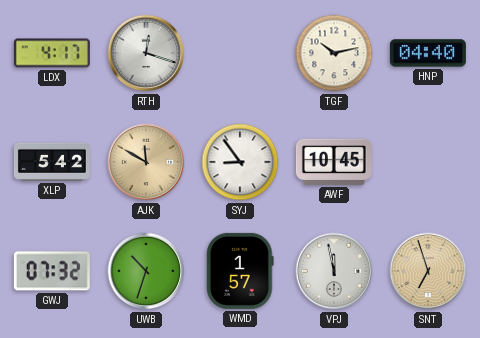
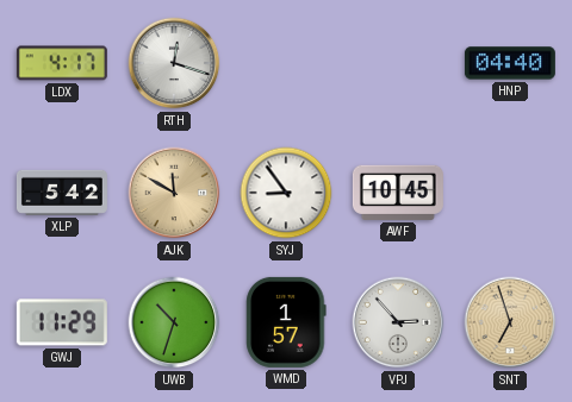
TGF: 10:13 -> none
GWJ: 07:32 -> 11:29
VPJ: 11:58 -> 2:53
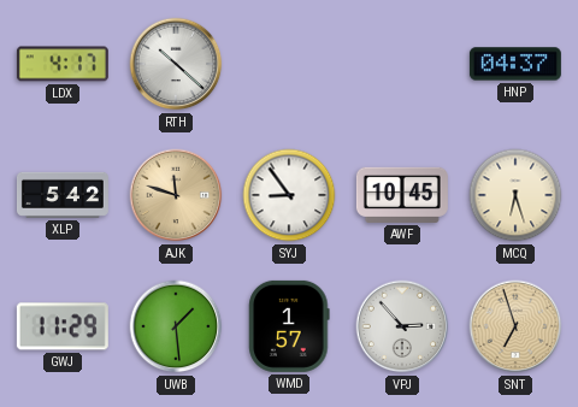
RTH: 12:18 -> 10:22
HNP: 04:40 -> 04:37
AJK: 11:50 -> 11:48
MCQ: none -> 6:27
UWB: 10:33 -> 1:29
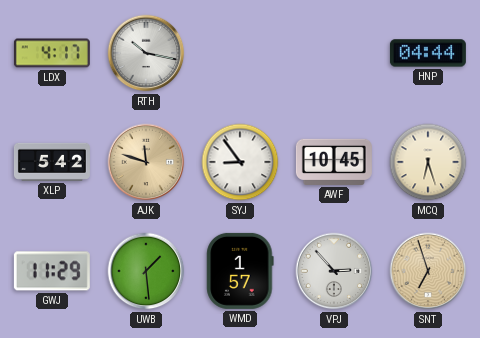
RTH: 10:22 -> 10:17
HNP: 04:37 -> 04:44
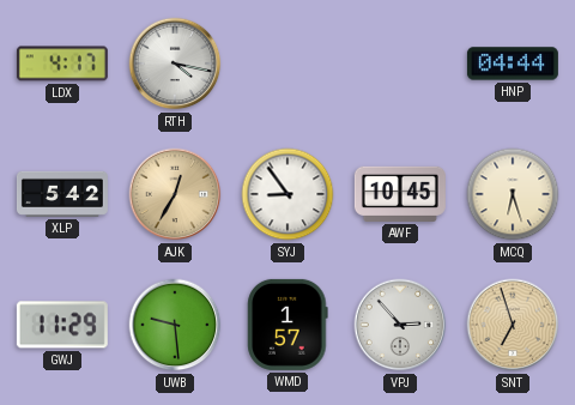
RTH: 10:17 -> 4:17
AJK: 11:48 -> 12:35
UWB: 1:29 -> 9:29
